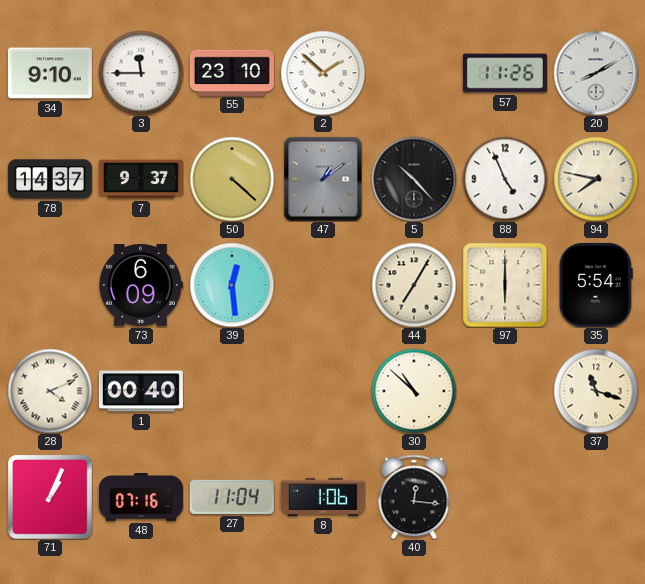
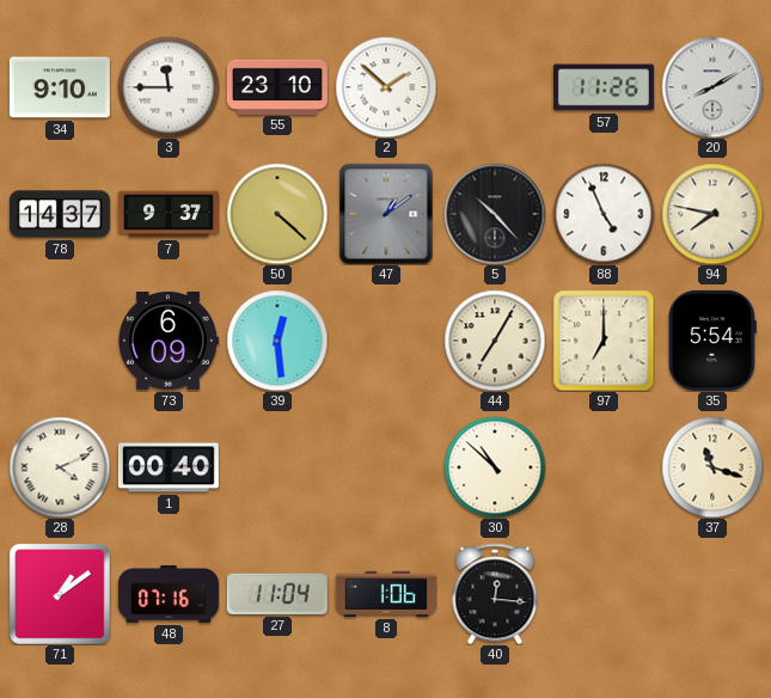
97: 6:00 -> 7:00
71: 1:04 -> 1:09
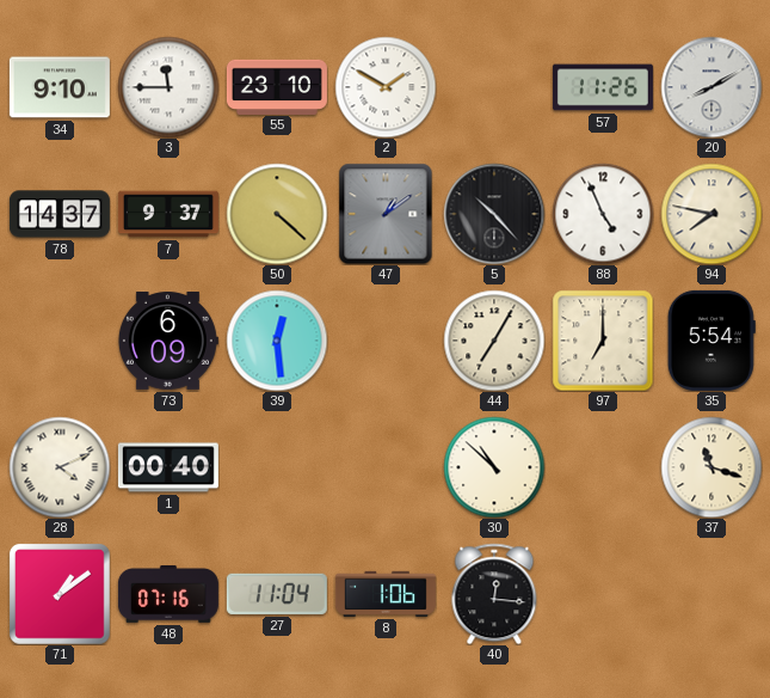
2: 1:52 -> 1:50
